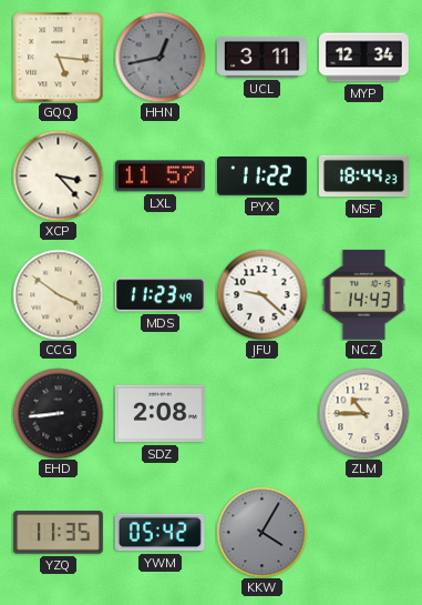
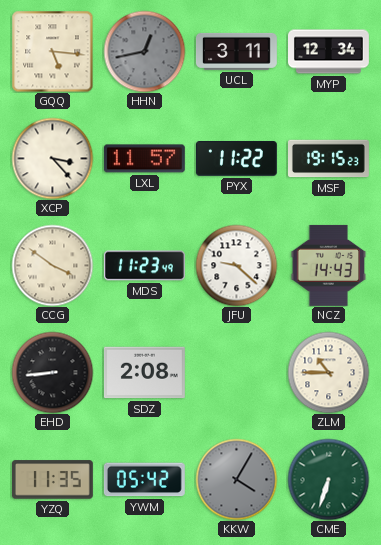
MSF: 18:44 -> 19:15
CME: none -> 6:33
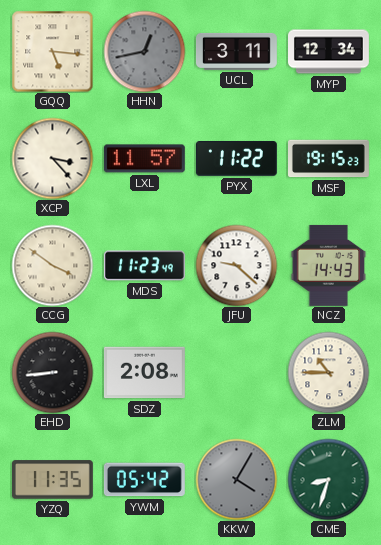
CME: 6:33 -> 8:33
